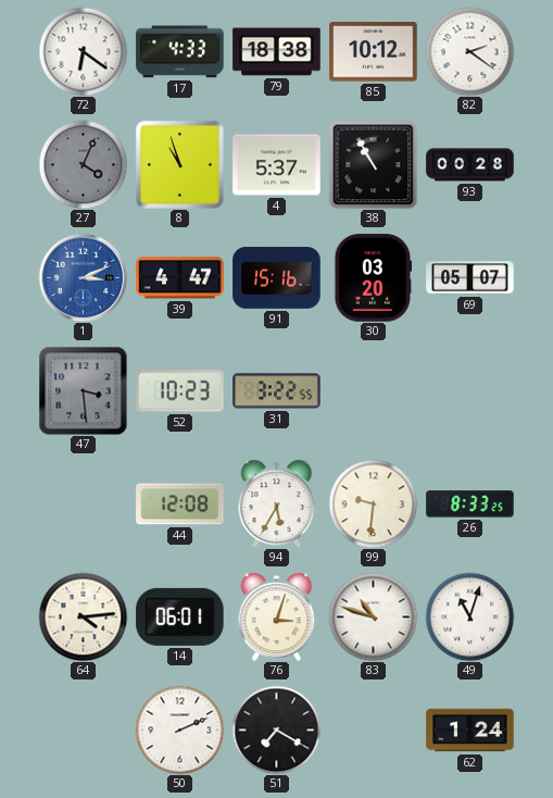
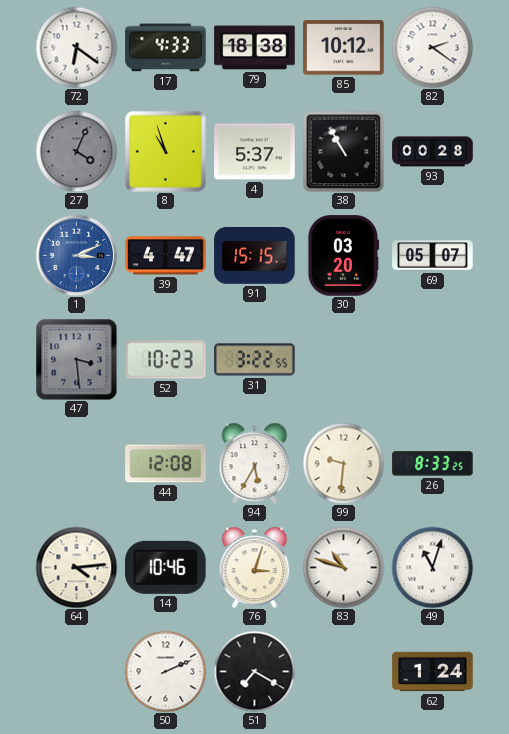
91: 15:16 -> 15:15
14: 06:01 -> 10:46
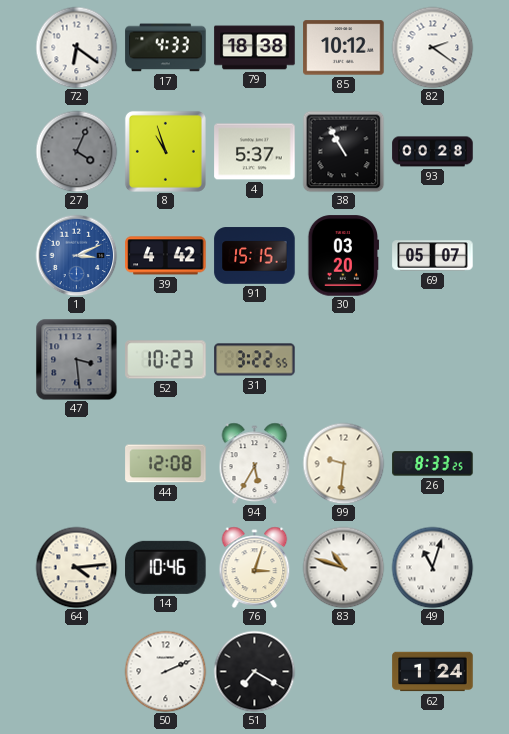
39: 4:47 -> 4:42
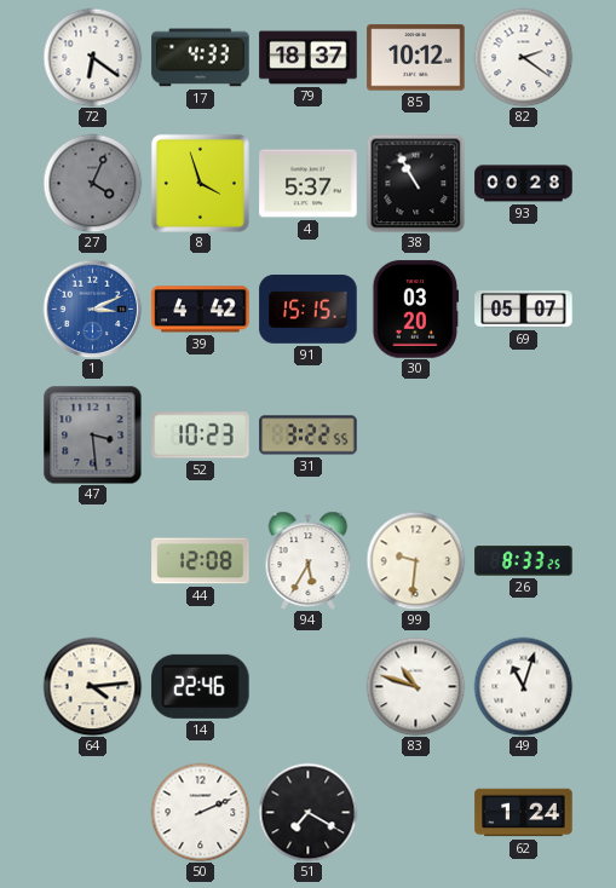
79: 18:38 -> 18:37
8: 10:57 -> 3:57
14: 10:46 -> 22:46
76: 3:03 -> none
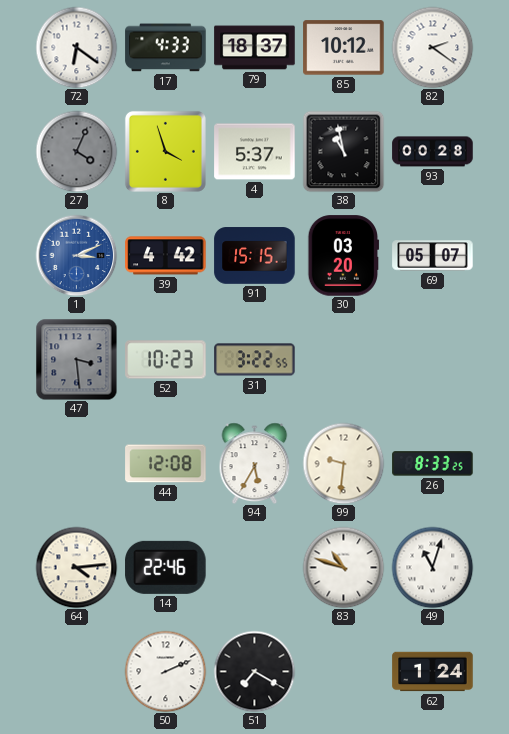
38: 10:55 -> 10:58
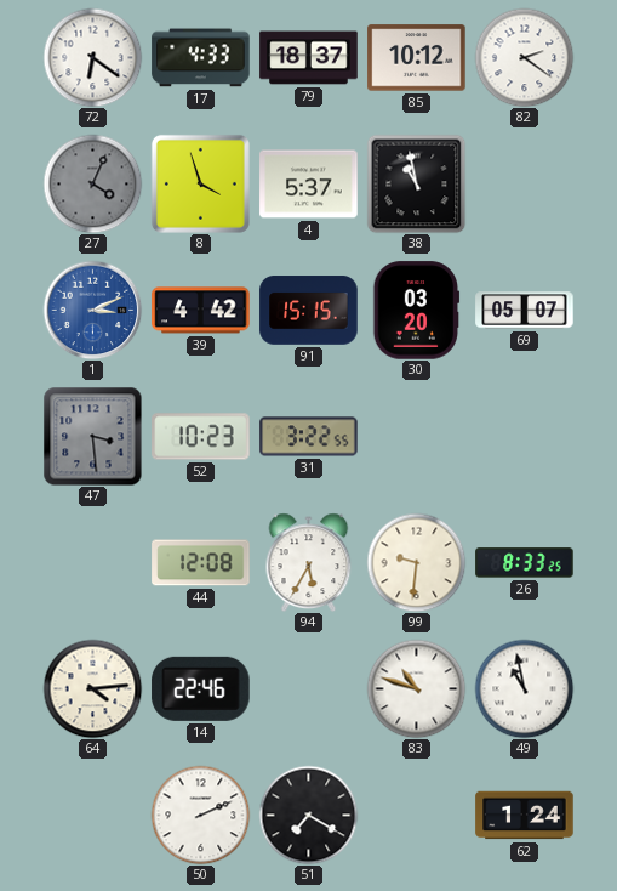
93: 00:28 -> none
49: 11:03 -> 10:58
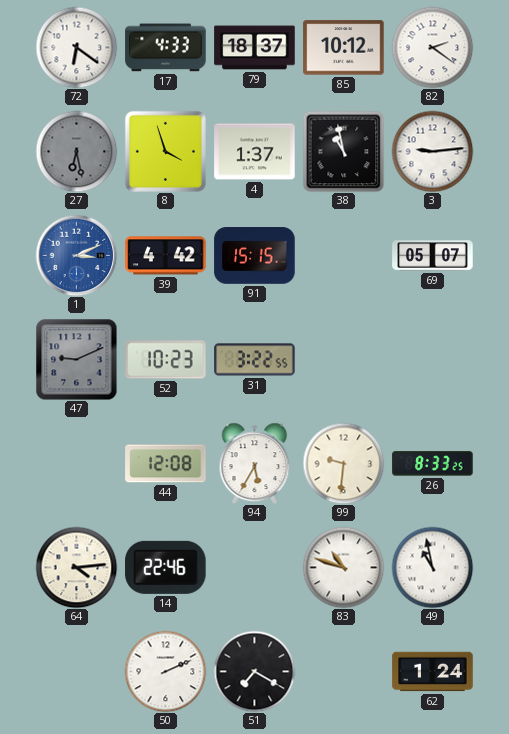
27: 4:04 -> 6:28
4: 5:37 -> 1:37
3: none -> 9:14
30: 03:20 -> none
47: 3:29 -> 9:11
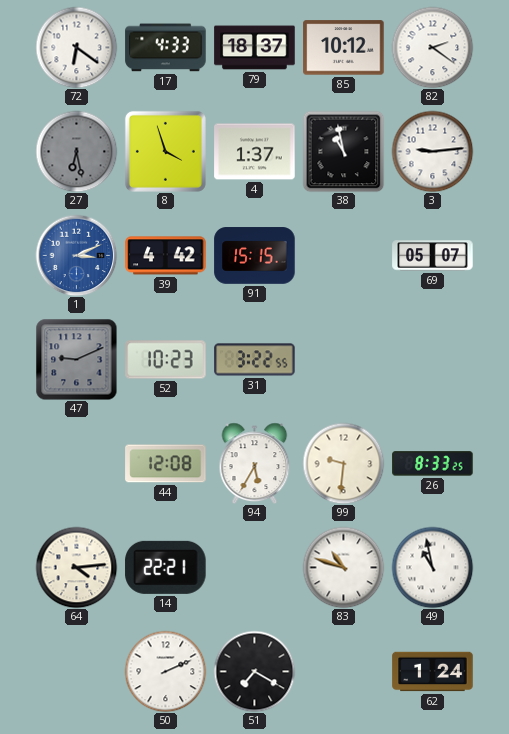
14: 22:46 -> 22:21
